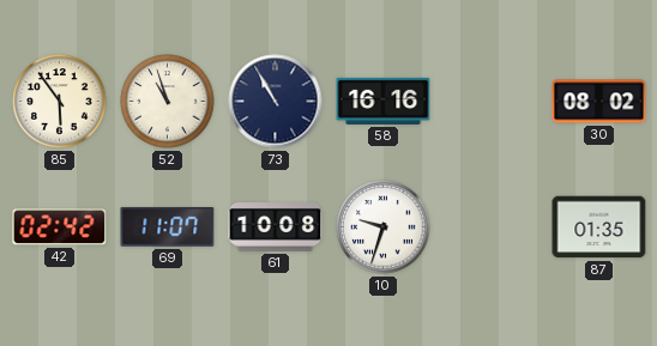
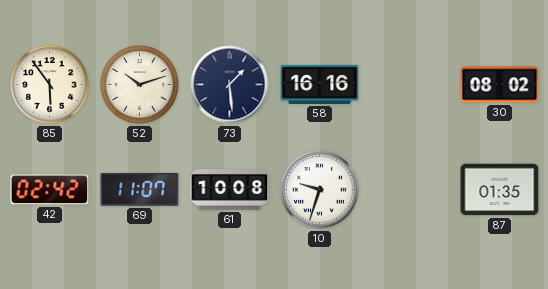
52: 10:57 -> 10:12
73: 10:55 -> 1:29
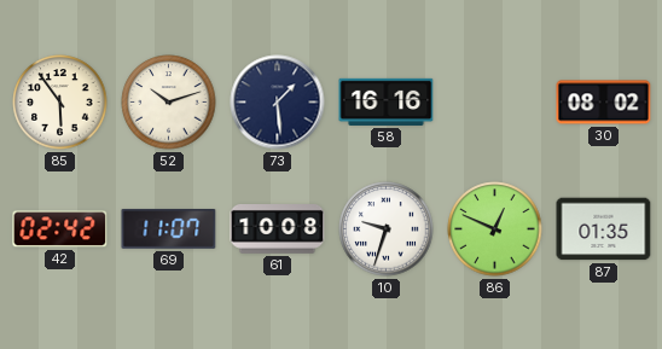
86: none -> 12:49
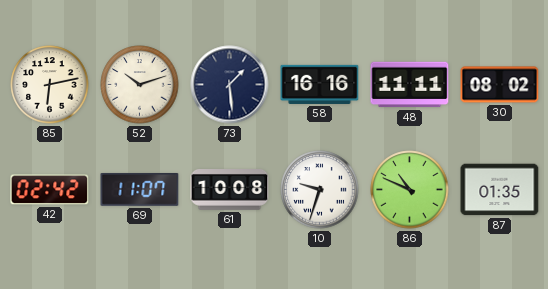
85: 5:54 -> 6:13
48: none -> 11:11
86: 12:49 -> 10:49
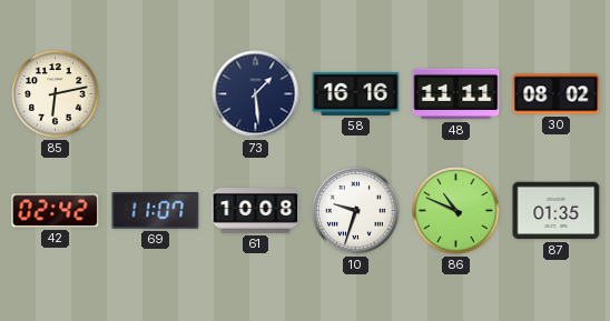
52: 10:12 -> none
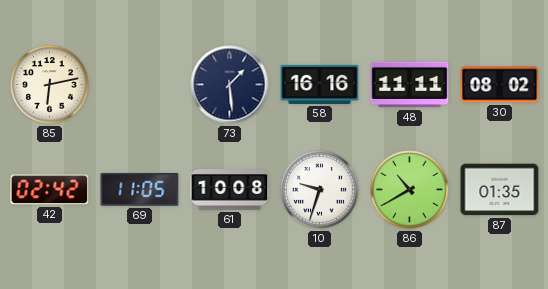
69: 11:07 -> 11:05
86: 10:49 -> 10:40
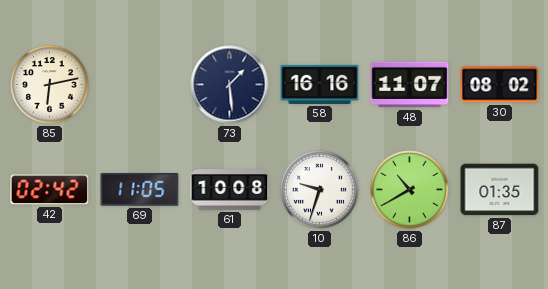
48: 11:11 -> 11:07
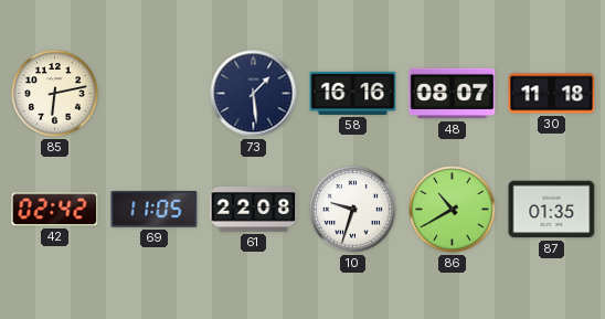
48: 11:07 -> 08:07
30: 08:02 -> 11:18
61: 10:08 -> 22:08
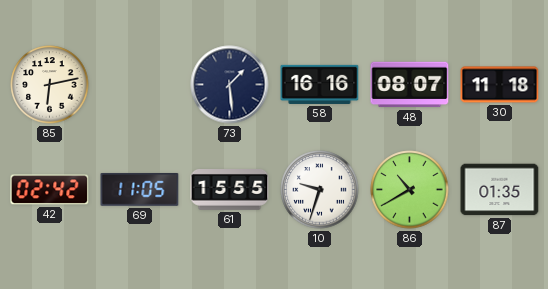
61: 22:08 -> 15:55
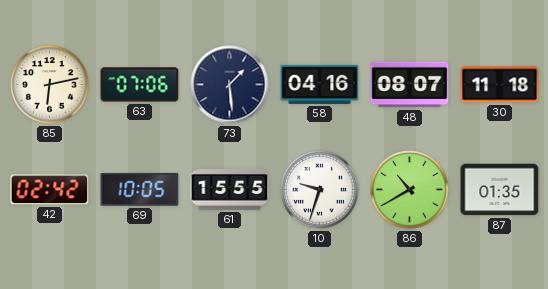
63: none -> 07:06
58: 16:16 -> 04:16
69: 11:05 -> 10:05
